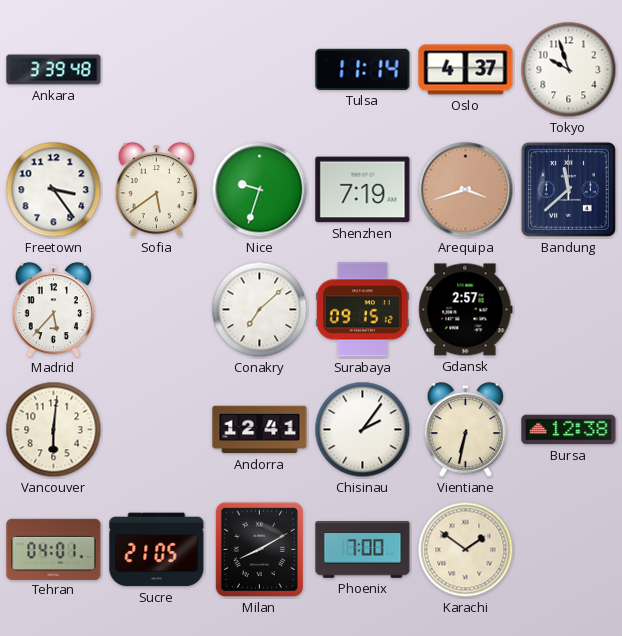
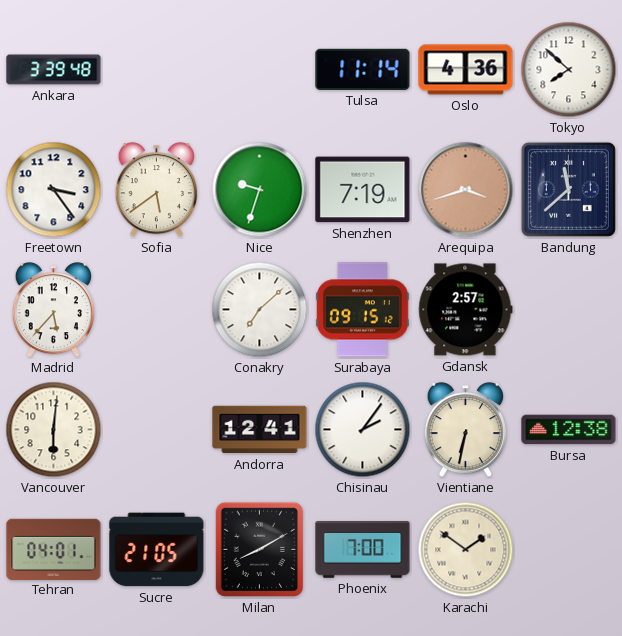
Oslo: 4:37 -> 4:36
Tokyo: 9:57 -> 7:52
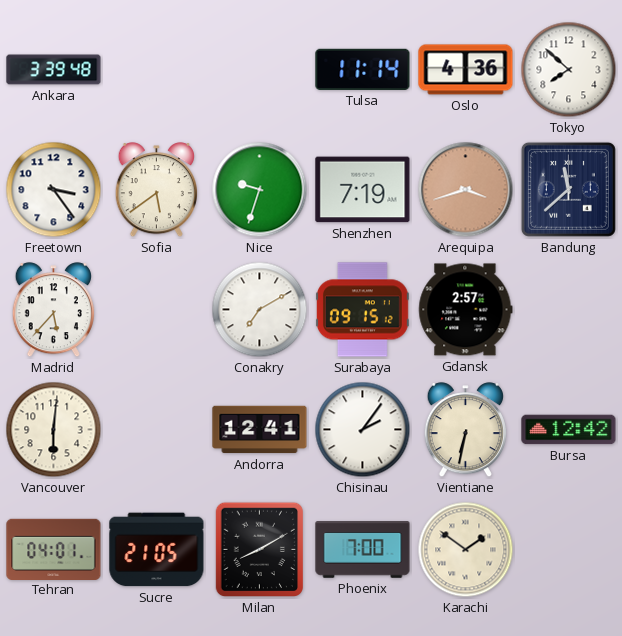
Conakry: 7:08 -> 7:10
Bursa: 12:38 -> 12:42
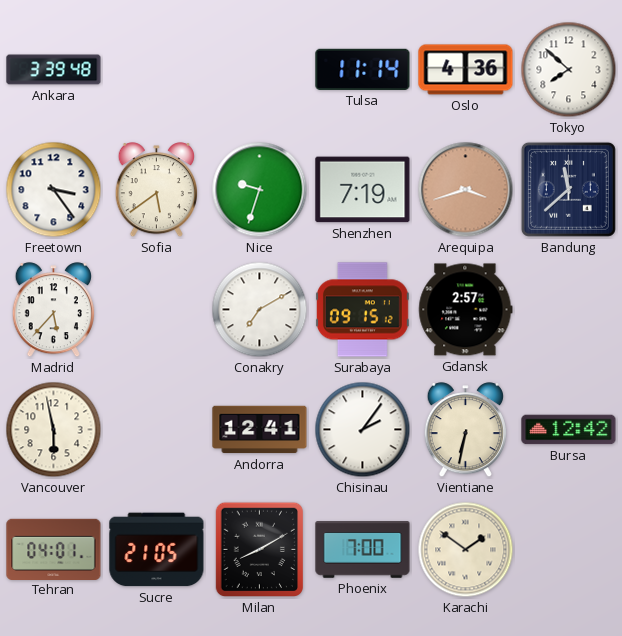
Vancouver: 6:01 -> 5:58
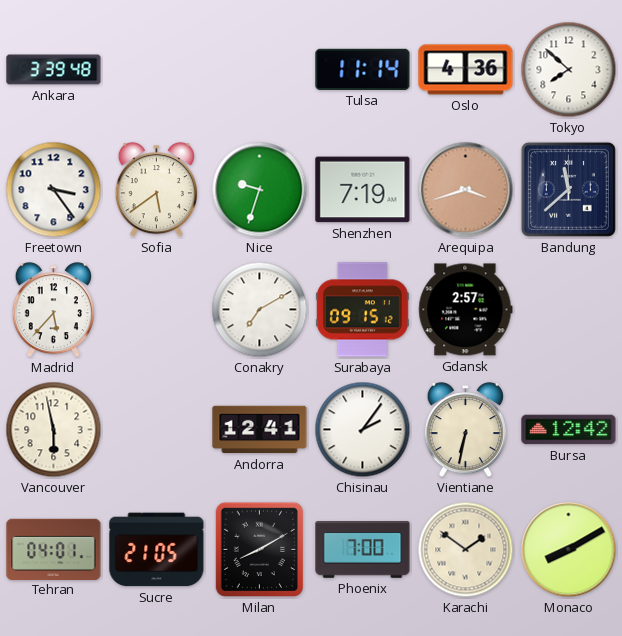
Monaco: none -> 8:10
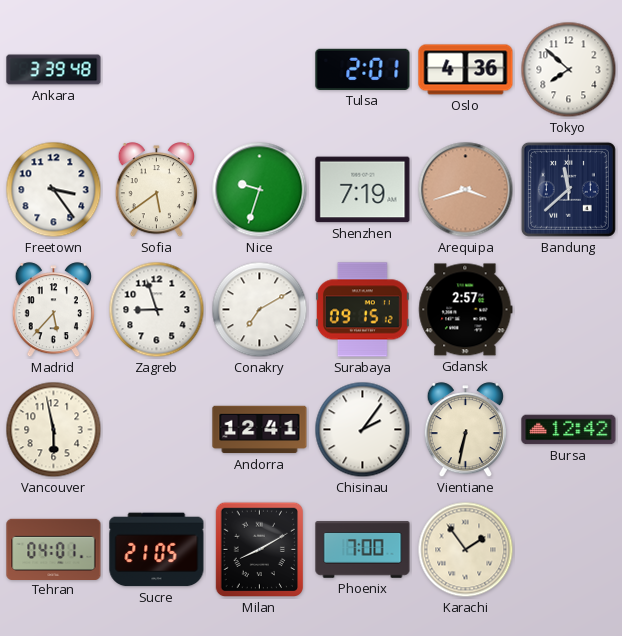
Tulsa: 11:14 -> 2:01
Zagreb: none -> 8:57
Karachi: 1:51 -> 1:54
Monaco: 8:10 -> none
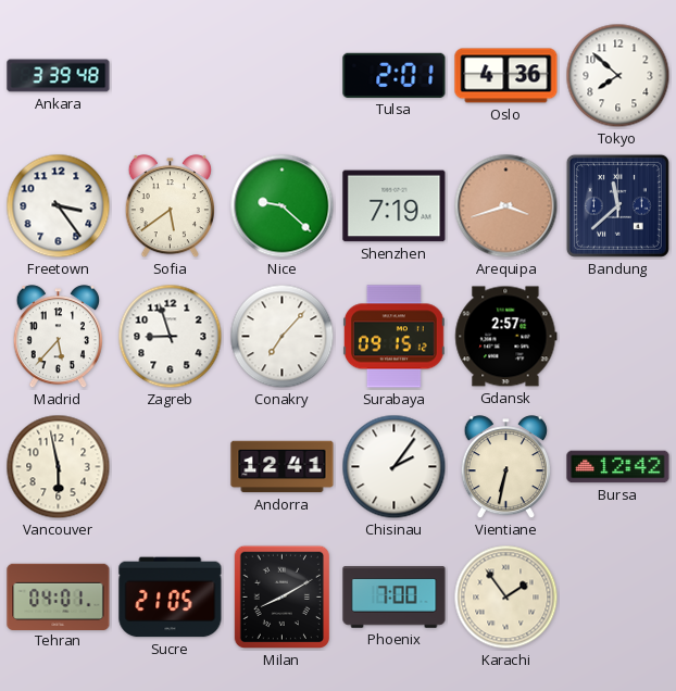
Nice: 9:33 -> 9:22
Conakry: 7:10 -> 7:07
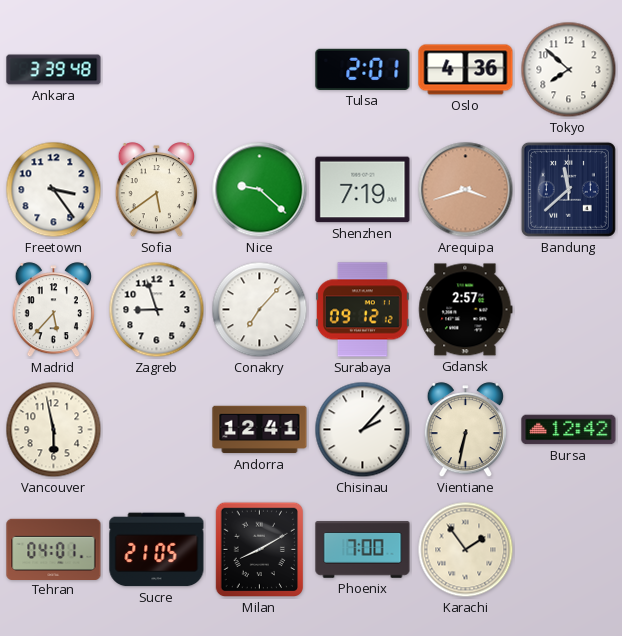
Surabaya: 09:15 -> 09:12
Chisinau: 2:06 -> 2:07
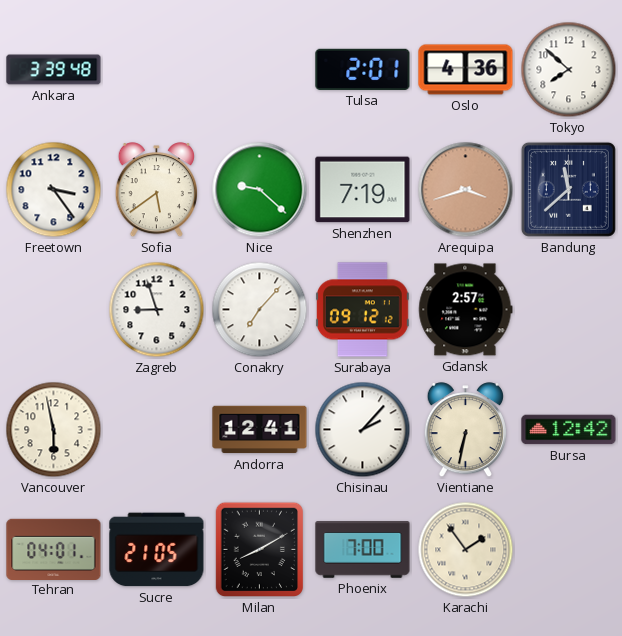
Madrid: 5:37 -> none
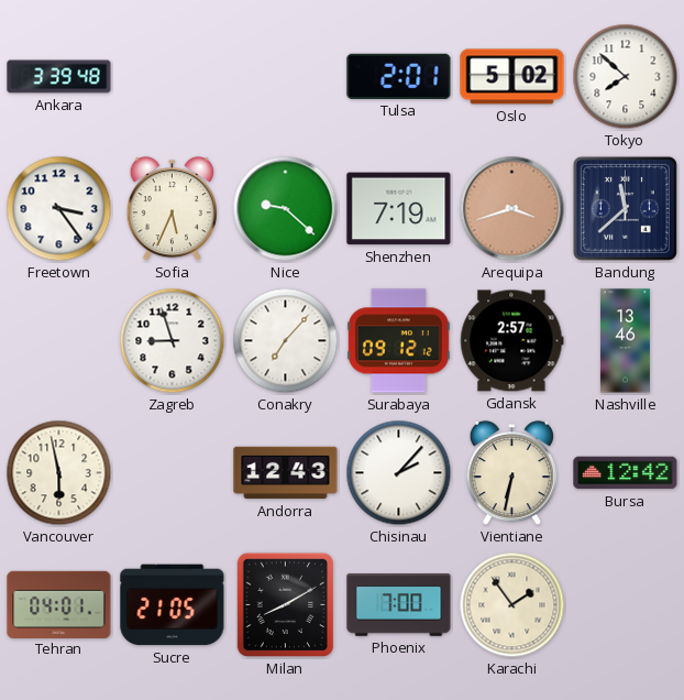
Oslo: 4:36 -> 5:02
Sofia: 5:39 -> 5:34
Nashville: none -> 13:46
Andorra: 12:41 -> 12:43
